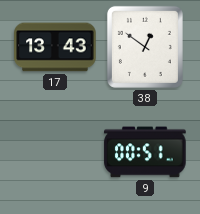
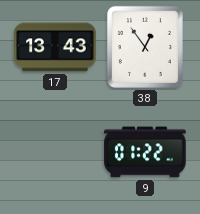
38: 12:51 -> 12:54
9: 00:51 -> 01:22
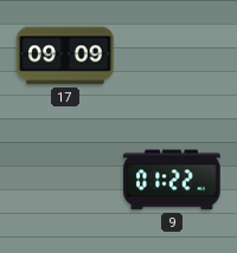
17: 13:43 -> 09:09
38: 12:54 -> none
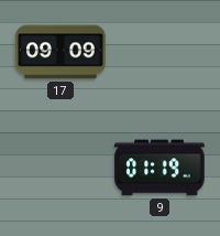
9: 01:22 -> 01:19
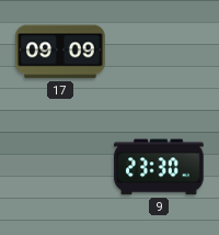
9: 01:19 -> 23:30
